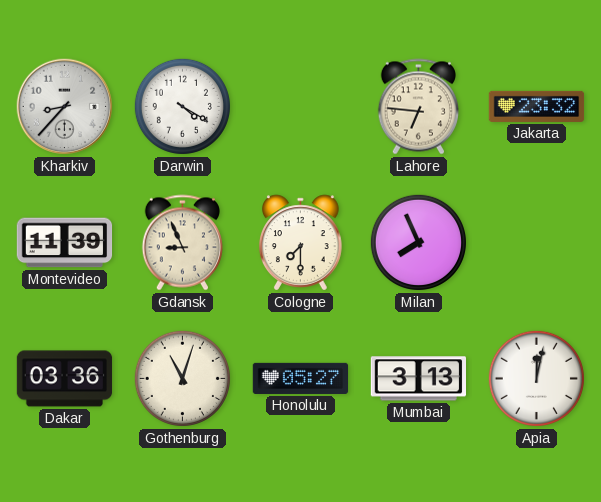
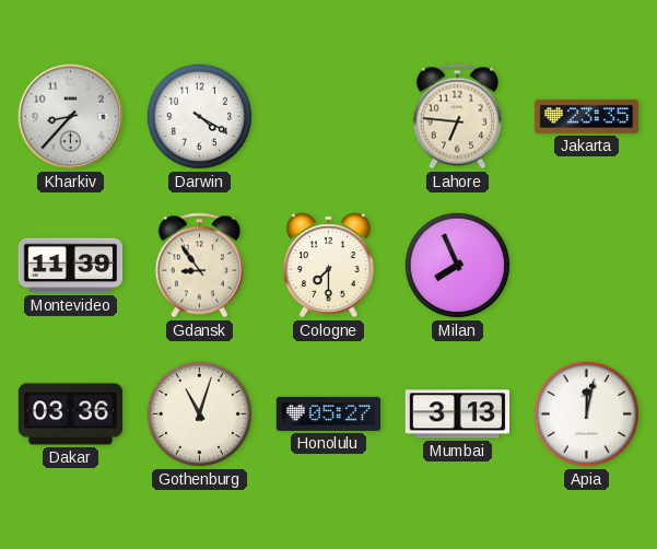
Jakarta: 23:32 -> 23:35
Gdansk: 8:56 -> 8:54
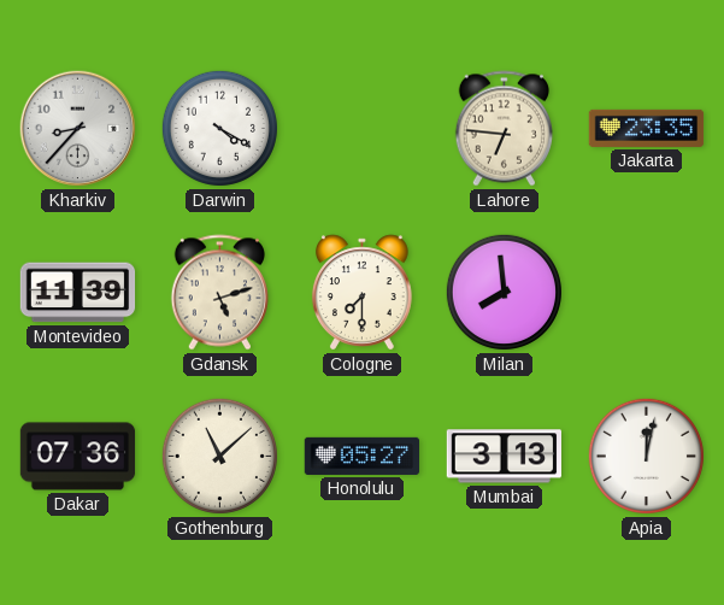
Gdansk: 8:54 -> 5:12
Milan: 7:56 -> 7:59
Dakar: 03:36 -> 07:36
Gothenburg: 11:03 -> 11:08
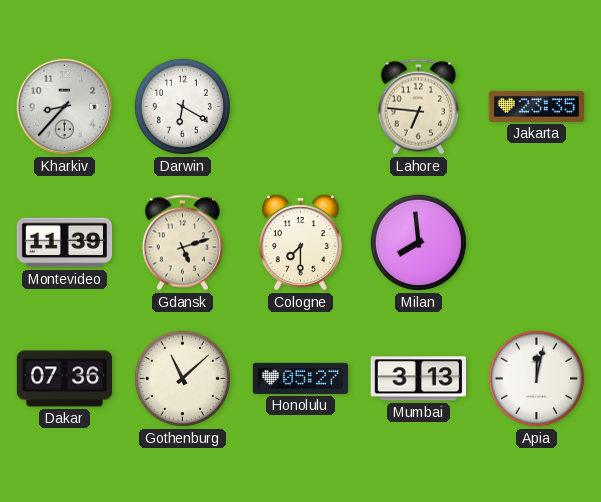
Darwin: 4:20 -> 6:20
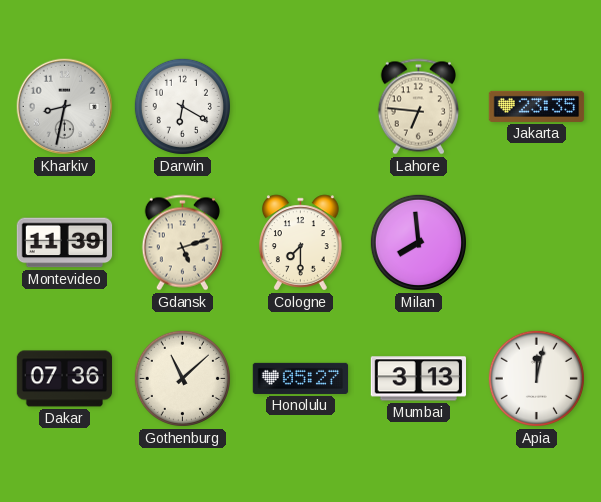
Kharkiv: 8:37 -> 8:32
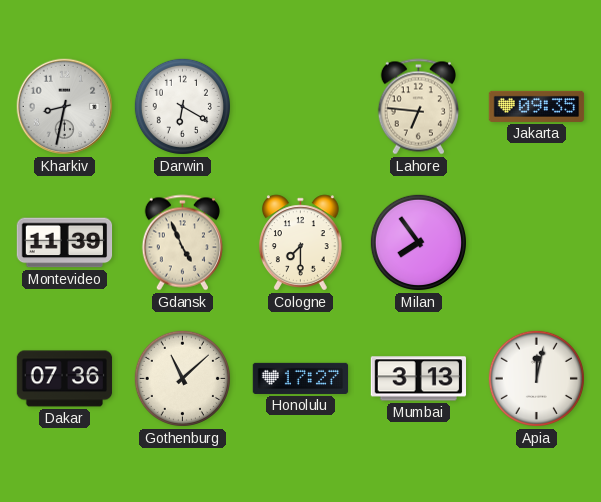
Jakarta: 23:35 -> 09:35
Gdansk: 5:12 -> 4:56
Milan: 7:59 -> 7:54
Honolulu: 05:27 -> 17:27
